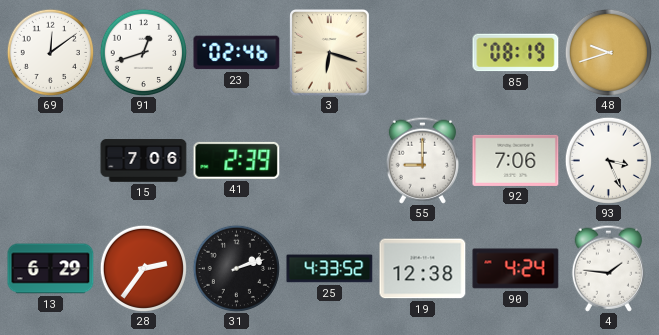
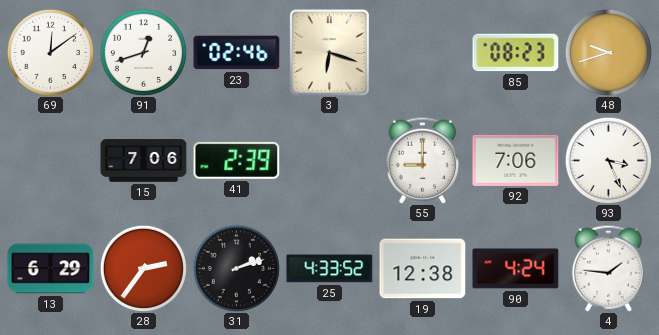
85: 08:19 -> 08:23
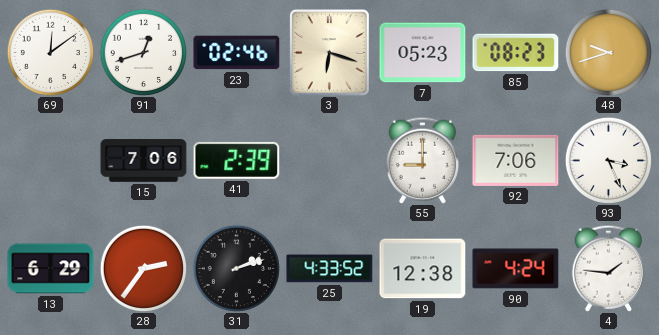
7: none -> 05:23
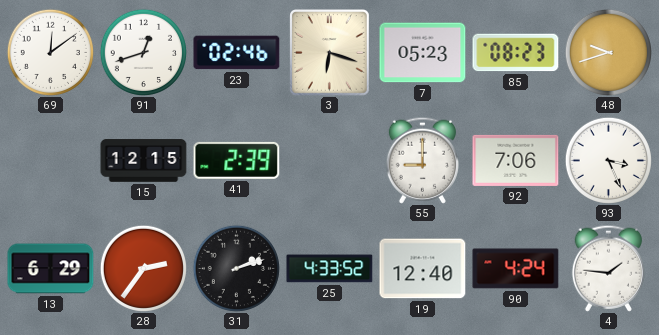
15: 7:06 -> 12:15
19: 12:38 -> 12:40
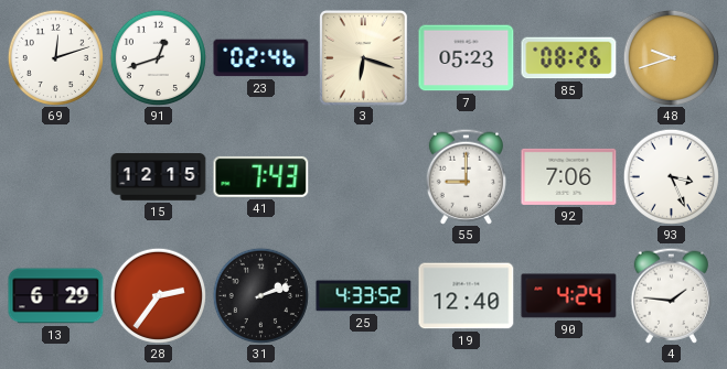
69: 12:09 -> 12:12
85: 08:23 -> 08:26
41: 2:39 -> 7:43
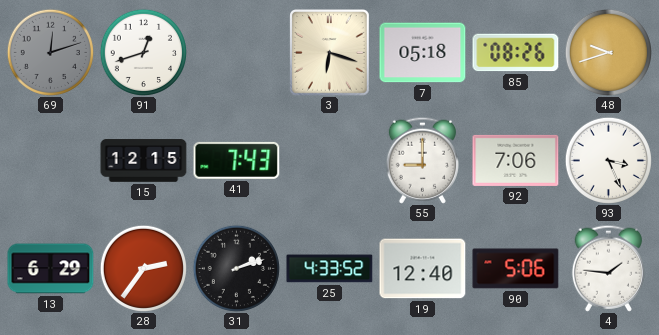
69 dial: white -> grey
23: 02:46 -> none
7: 05:23 -> 05:18
90: 4:24 -> 5:06
